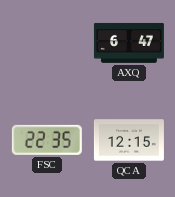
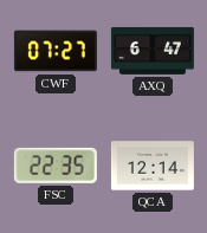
CWF: none -> 07:27
QCA: 12:15 -> 12:14
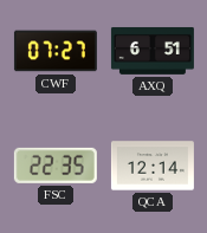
AXQ: 6:47 -> 6:51
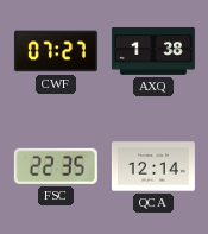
AXQ: 6:51 -> 1:38
